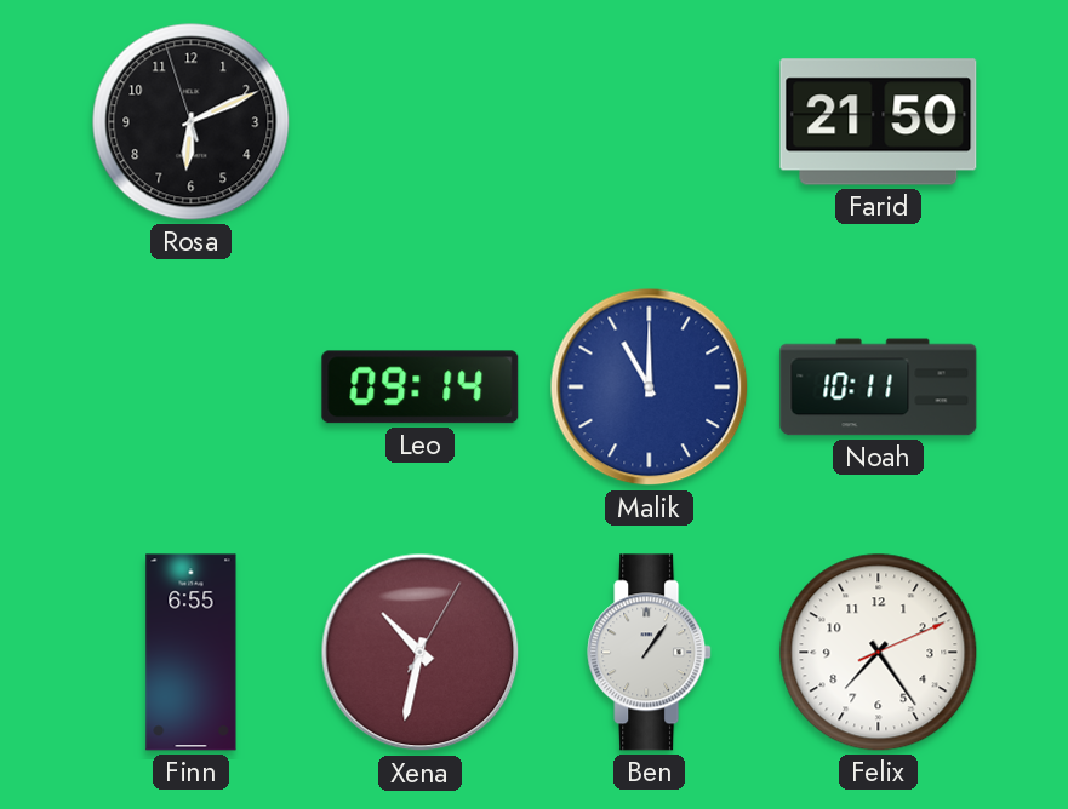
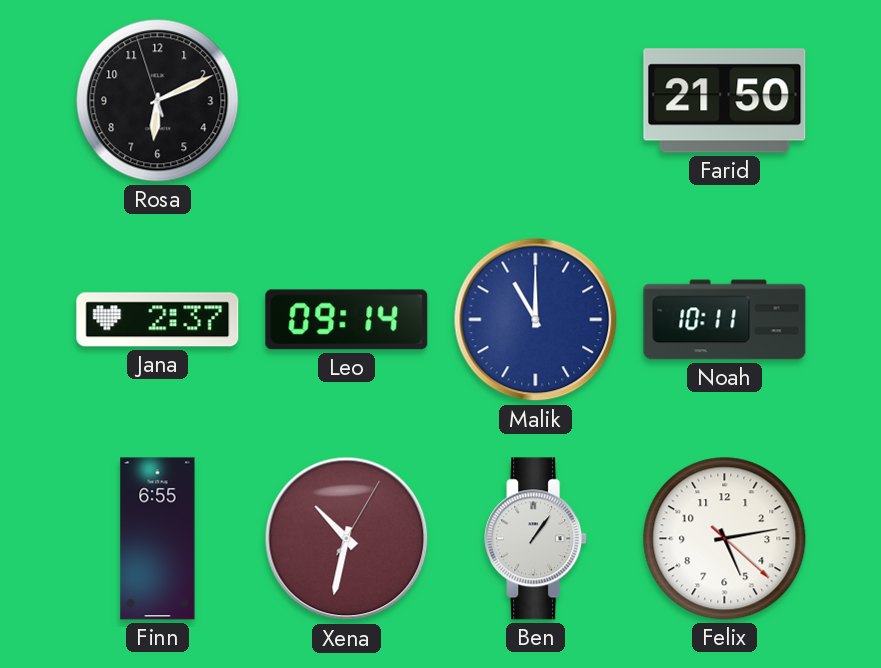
Jana: none -> 2:37
Felix: 7:24 -> 5:13
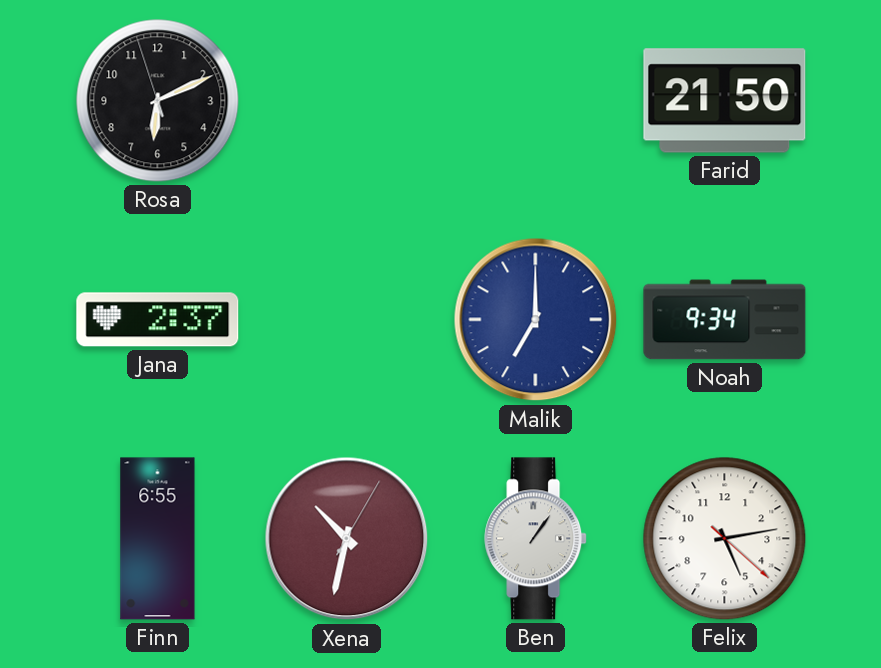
Leo: 09:14 -> none
Malik: 11:00 -> 7:00
Noah: 10:11 -> 9:34
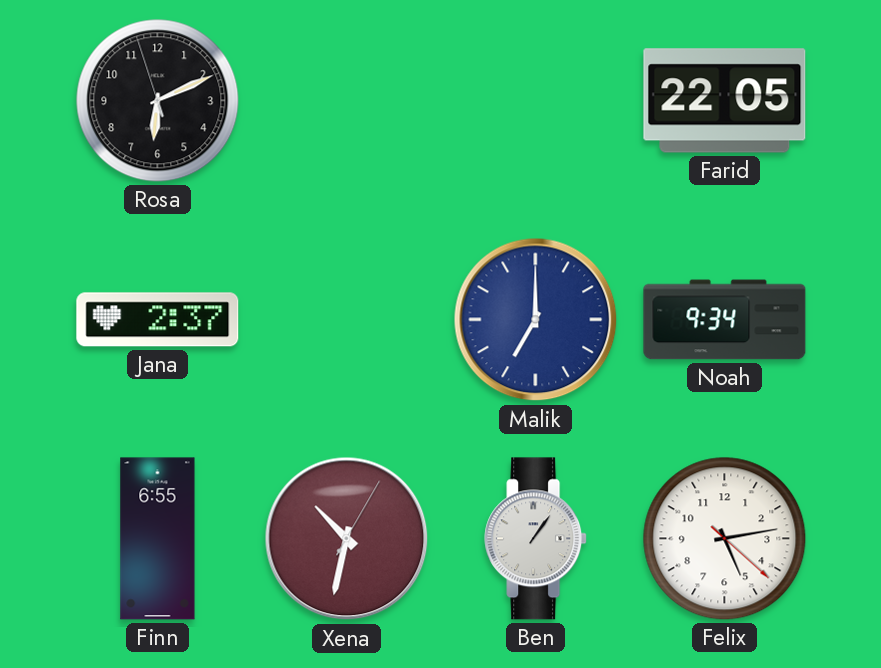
Farid: 21:50 -> 22:05
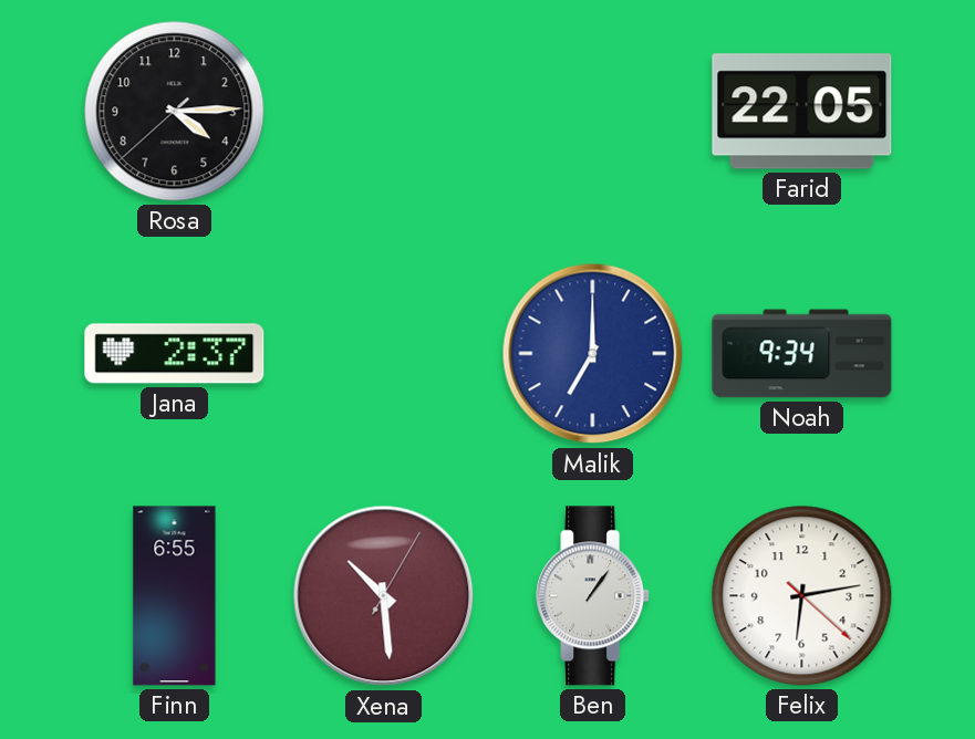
Rosa: 6:10 -> 4:14
Xena: 10:32 -> 10:29
Felix: 5:13 -> 6:13
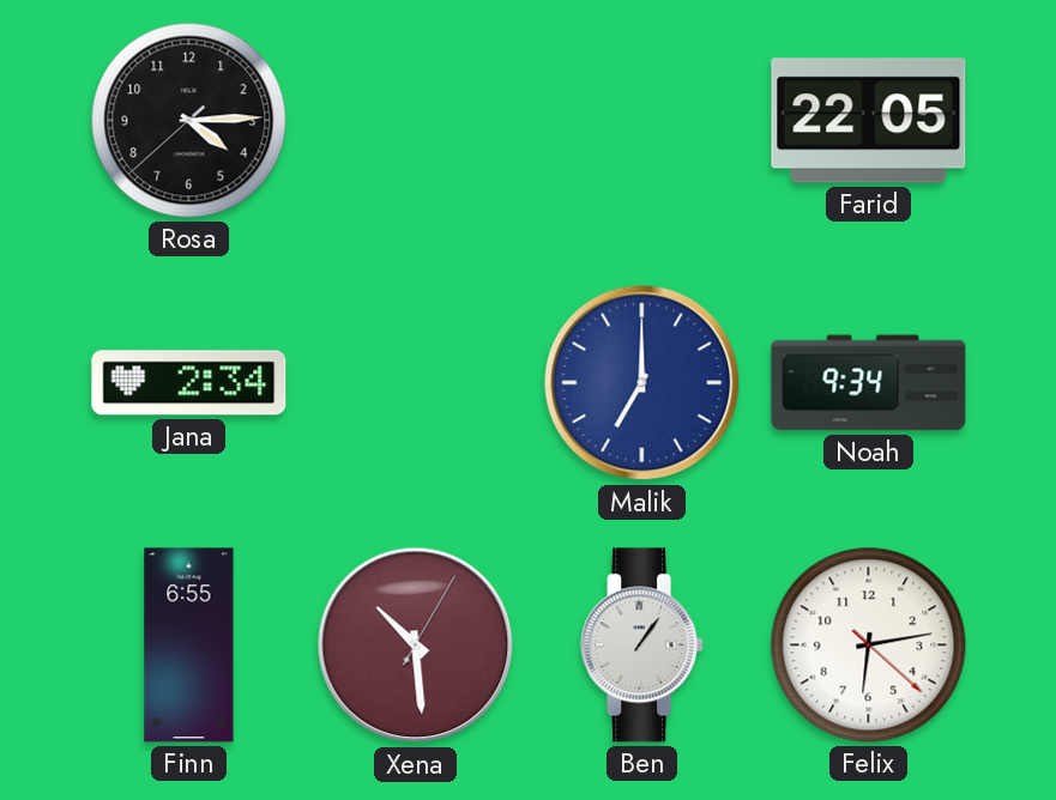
Jana: 2:37 -> 2:34
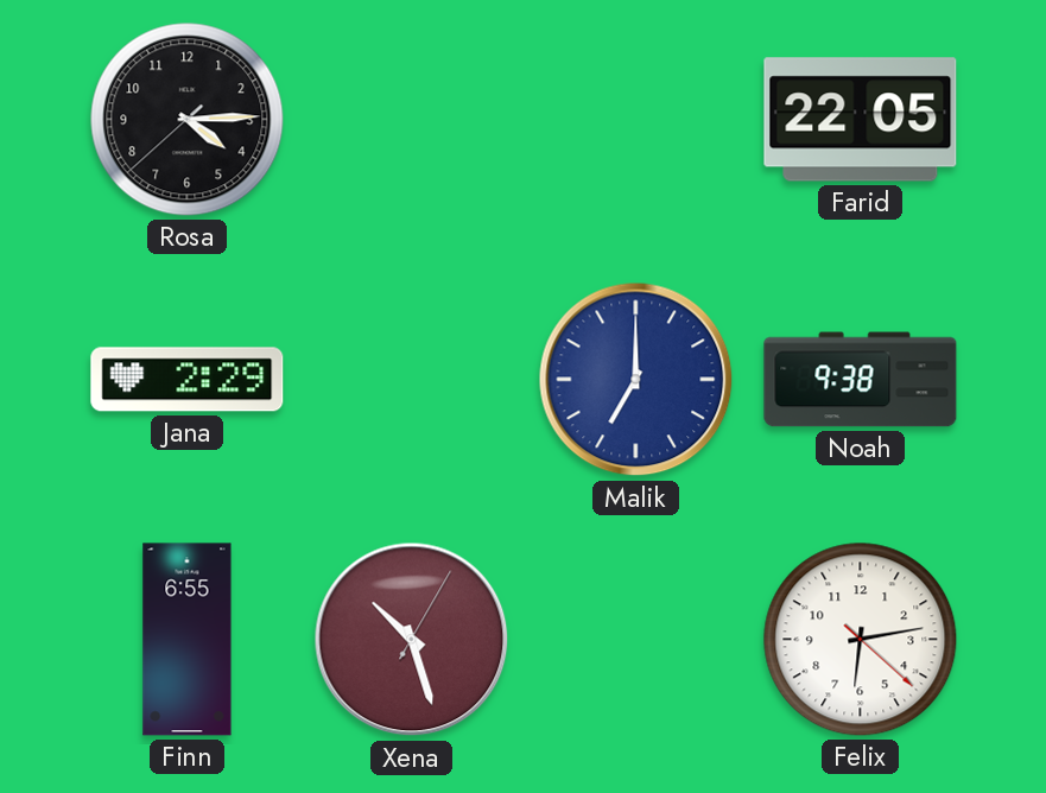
Jana: 2:34 -> 2:29
Noah: 9:34 -> 9:38
Xena: 10:29 -> 10:27
Ben: 1:06 -> none
